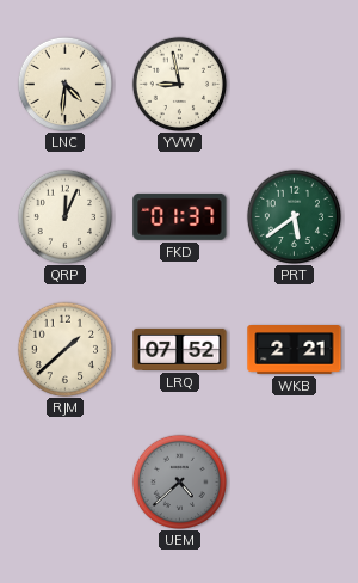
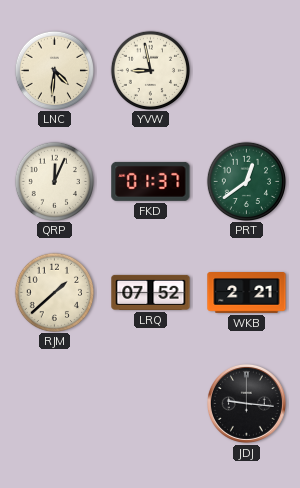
PRT: 5:39 -> 12:39
UEM: 4:38 -> none
JDJ: none -> 9:16
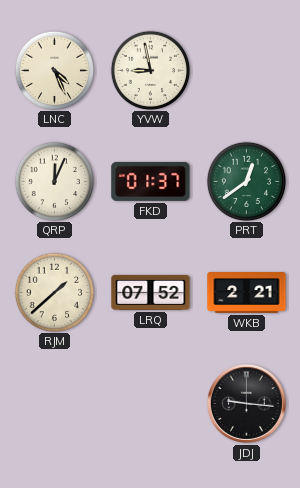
LNC: 4:31 -> 4:26
